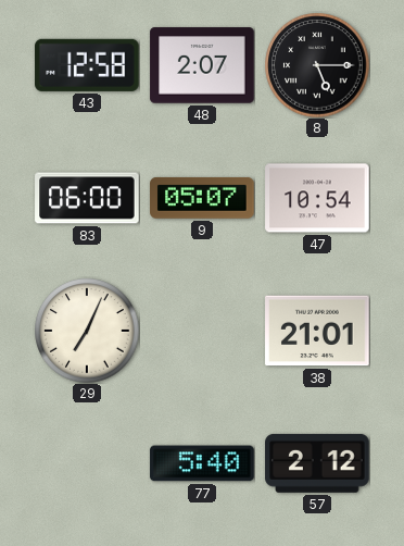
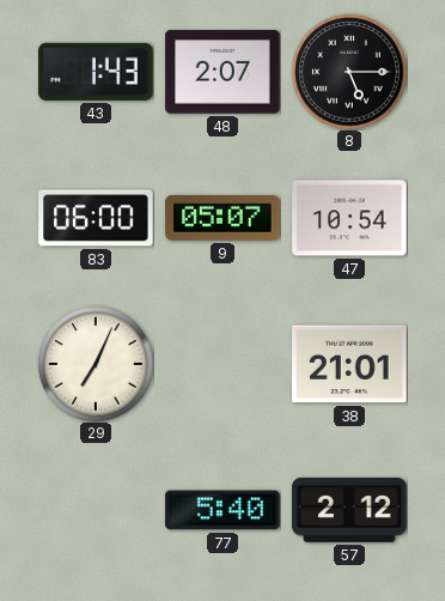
43: 12:58 -> 1:43
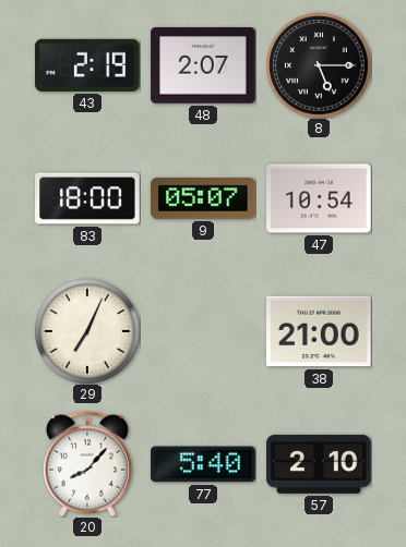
43: 1:43 -> 2:19
83: 06:00 -> 18:00
38: 21:01 -> 21:00
20: none -> 8:07
57: 2:12 -> 2:10
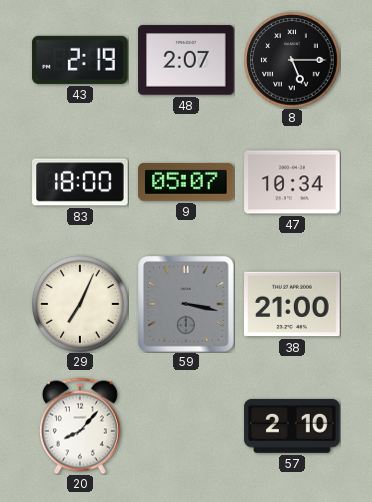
47: 10:54 -> 10:34
59: none -> 3:17
77: 5:40 -> none
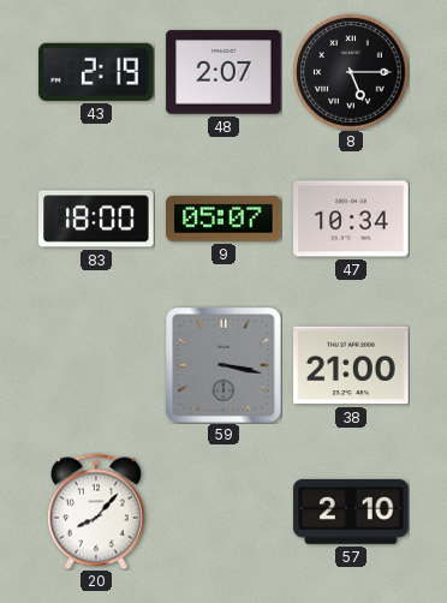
29: 7:04 -> none
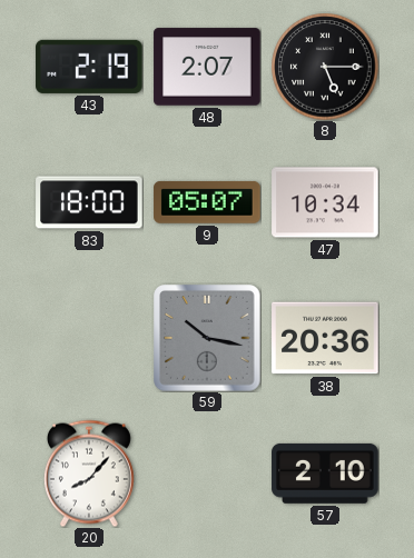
59: 3:17 -> 10:17
38: 21:00 -> 20:36
